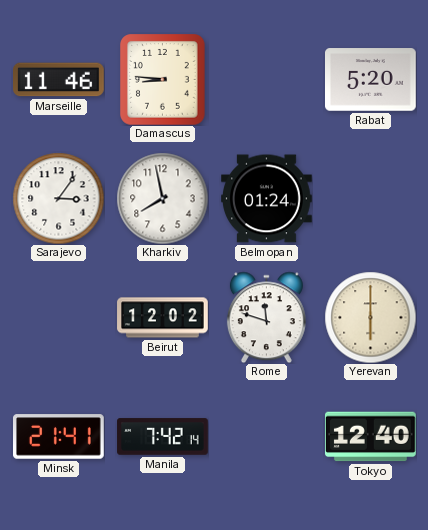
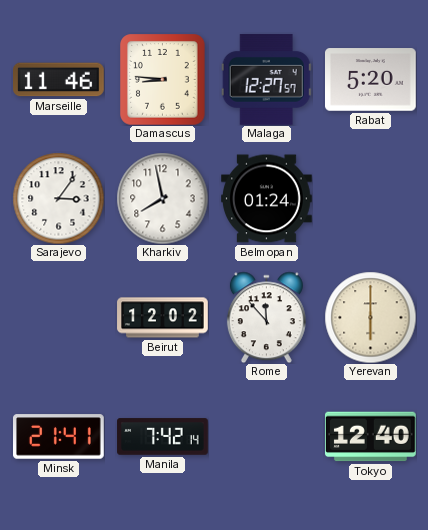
Malaga: none -> 12:27
Rome: 11:48 -> 11:53
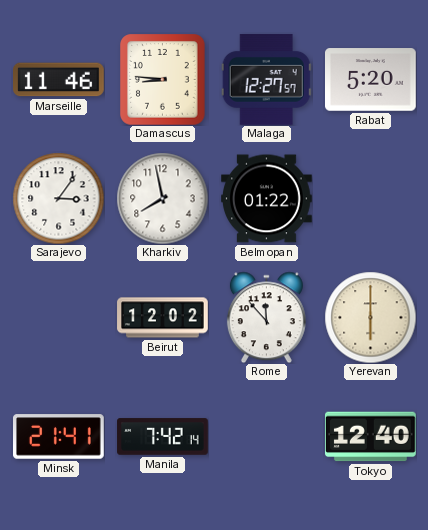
Belmopan: 01:24 -> 01:22
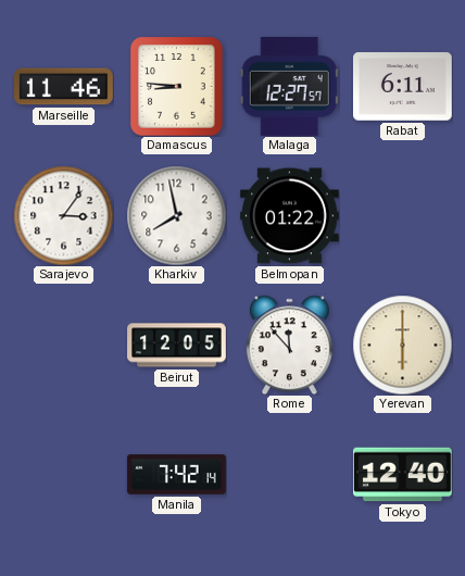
Rabat: 5:20 -> 6:11
Beirut: 12:02 -> 12:05
Minsk: 21:41 -> none
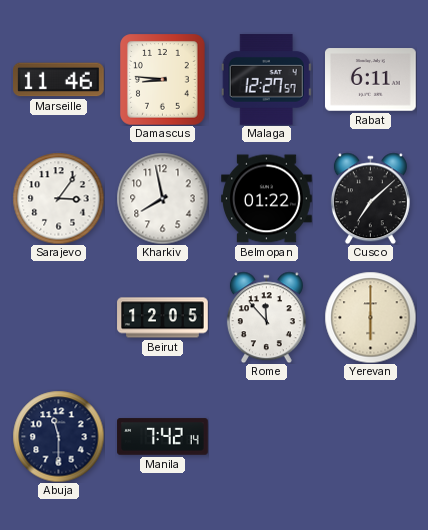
Cusco: none -> 7:08
Abuja: none -> 11:30
Tokyo: 12:40 -> none
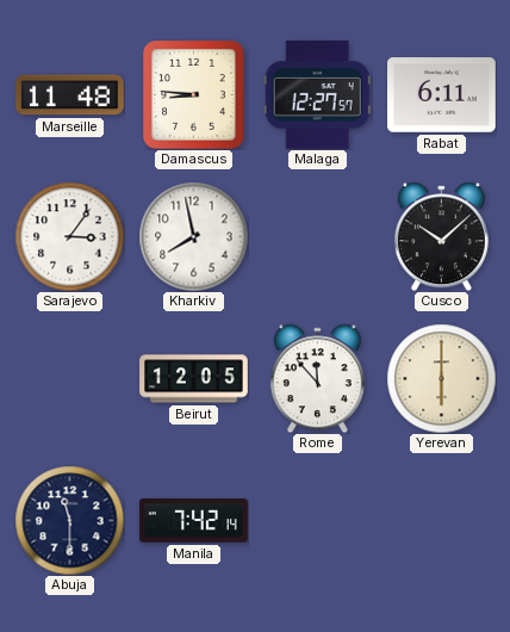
Marseille: 11:46 -> 11:48
Belmopan: 01:22 -> none
Cusco: 7:08 -> 10:08
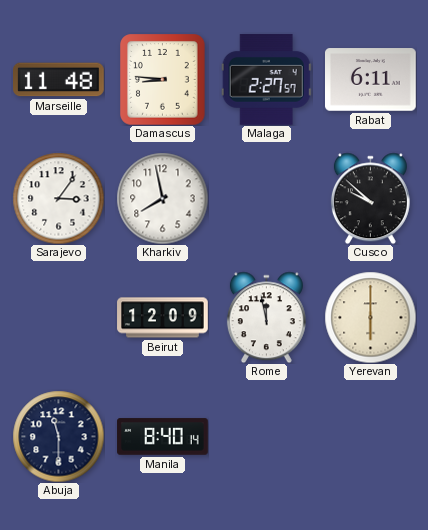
Malaga: 12:27 -> 2:27
Cusco: 10:08 -> 9:52
Beirut: 12:05 -> 12:09
Rome: 11:53 -> 11:58
Manila: 7:42 -> 8:40
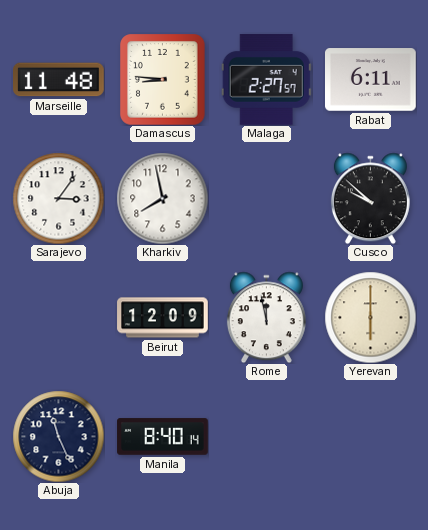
Abuja: 11:30 -> 11:26
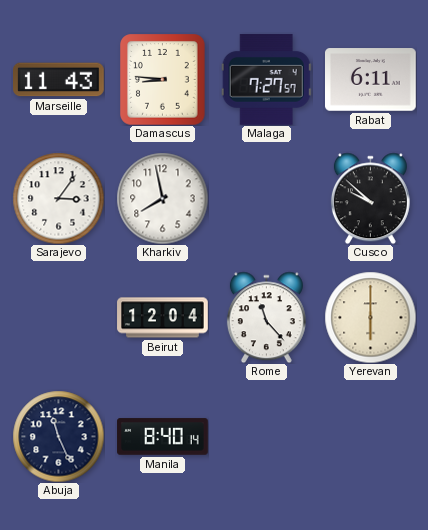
Marseille: 11:48 -> 11:43
Malaga: 2:27 -> 7:27
Beirut: 12:09 -> 12:04
Rome: 11:58 -> 11:23
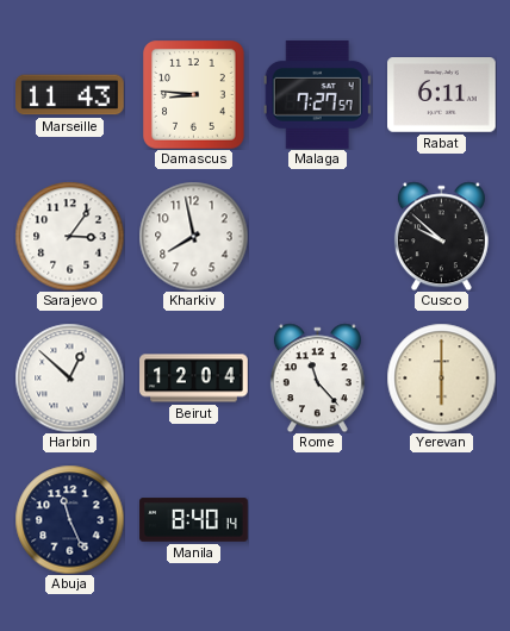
Harbin: none -> 12:52
